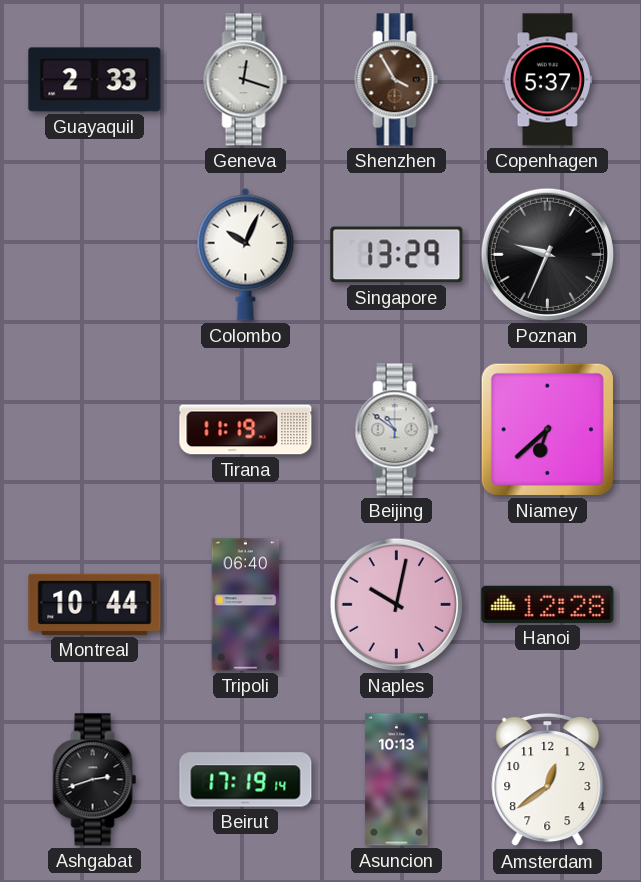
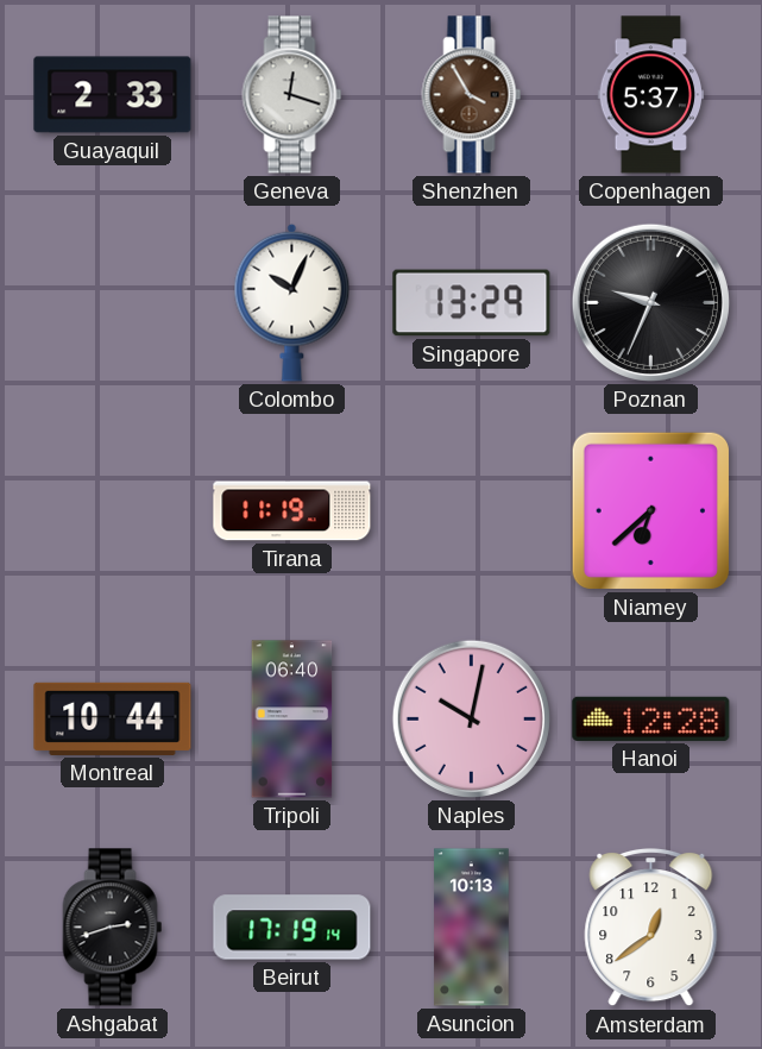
Beijing: 10:51 -> none
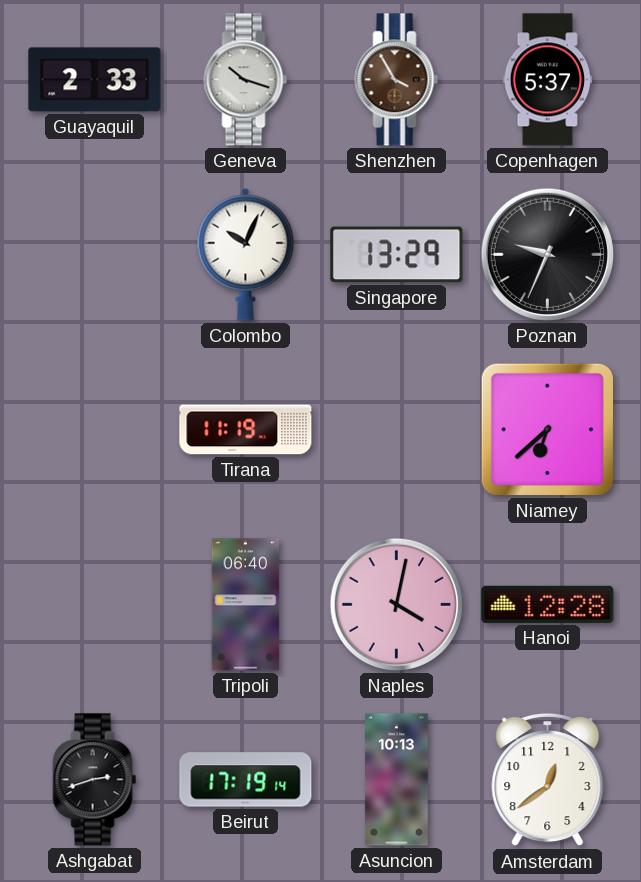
Geneva: 12:18 -> 10:18
Montreal: 10:44 -> none
Naples: 10:02 -> 4:02
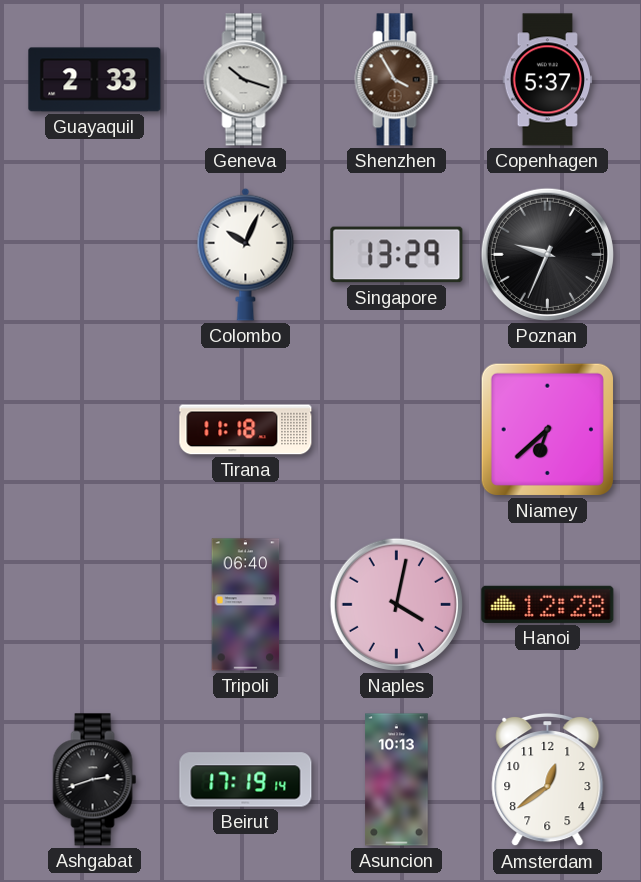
Tirana: 11:19 -> 11:18
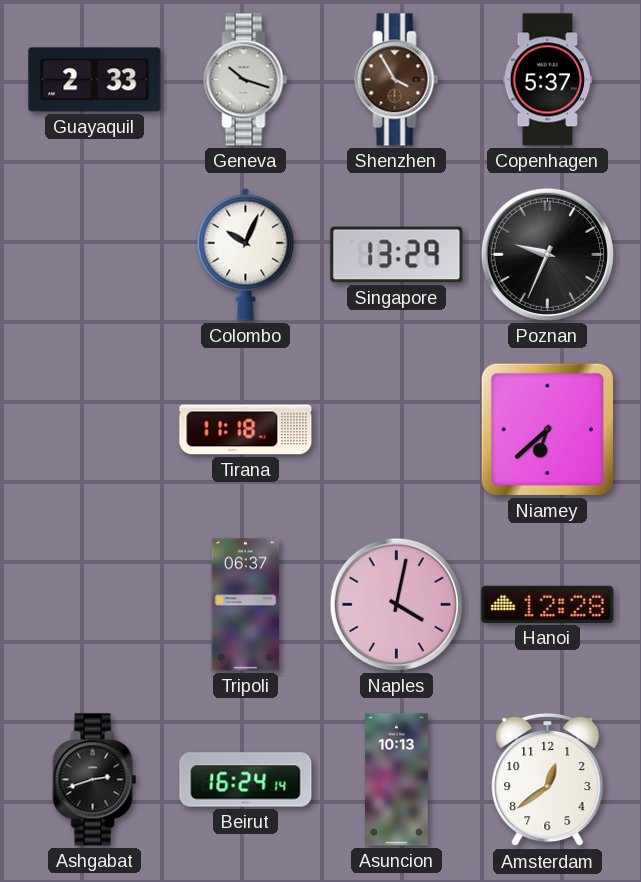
Tripoli: 06:40 -> 06:37
Beirut: 17:19 -> 16:24
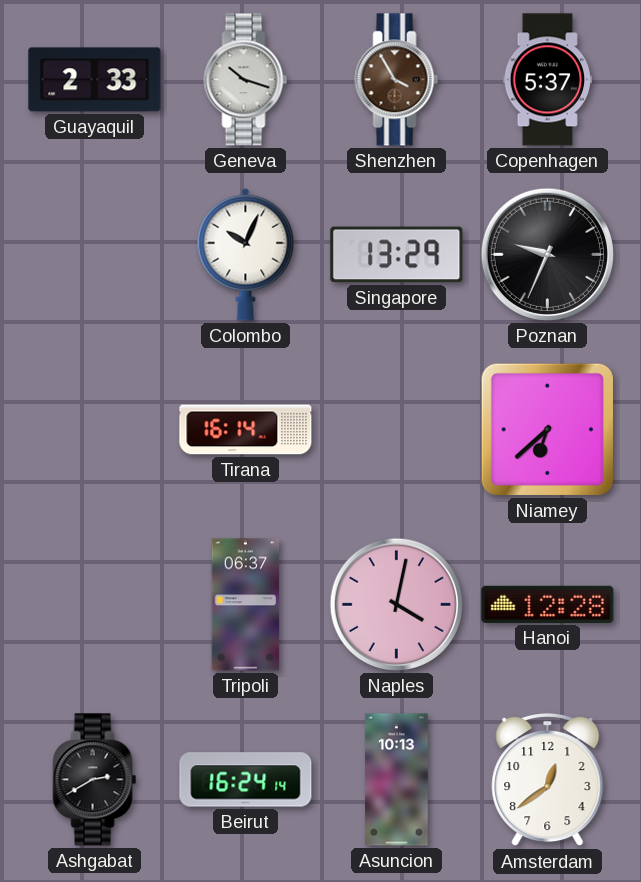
Tirana: 11:18 -> 16:14
Ashgabat: 2:42 -> 2:40
